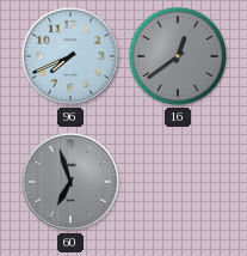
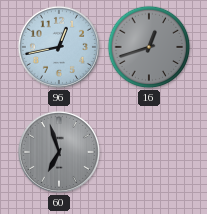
96: 7:41 -> 12:43
16: 12:39 -> 12:42
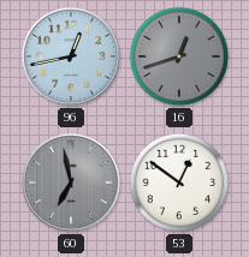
60: 6:57 -> 6:58
53: none -> 12:51
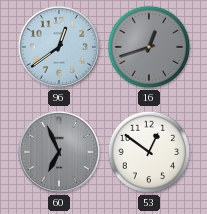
96: 12:43 -> 12:39
60: 6:58 -> 6:56
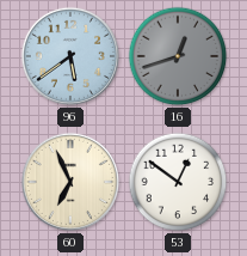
96: 12:39 -> 5:39
60 dial: grey -> cream
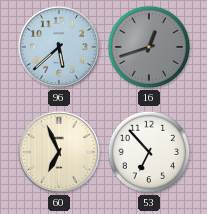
96: 5:39 -> 5:38
53: 12:51 -> 6:53
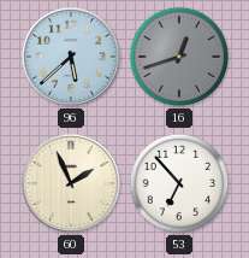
60: 6:56 -> 1:56
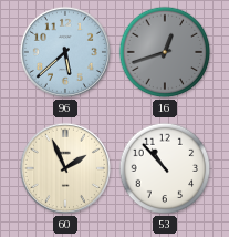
53: 6:53 -> 10:53
